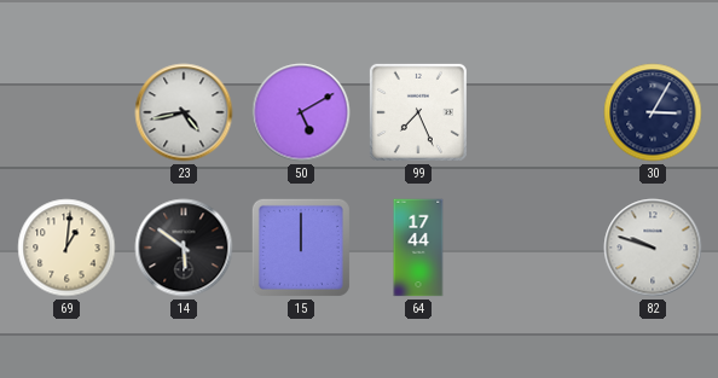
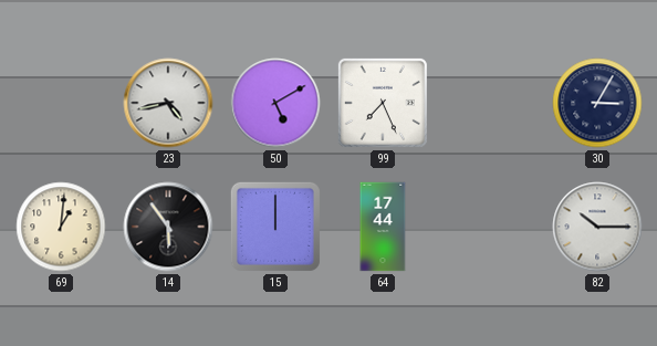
14: 5:51 -> 5:54
82: 9:48 -> 10:15
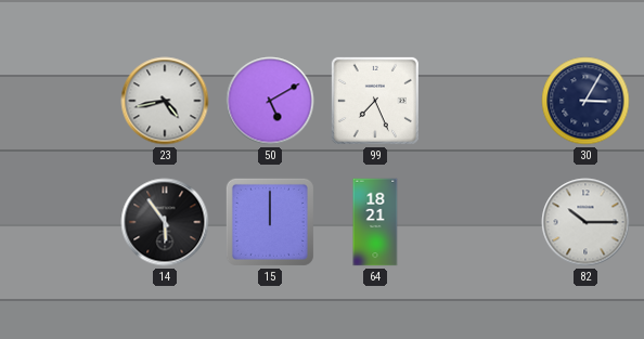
69: 1:01 -> none
64: 17:44 -> 18:21
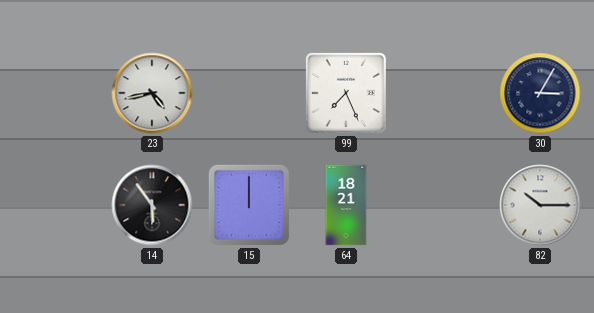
50: 5:10 -> none
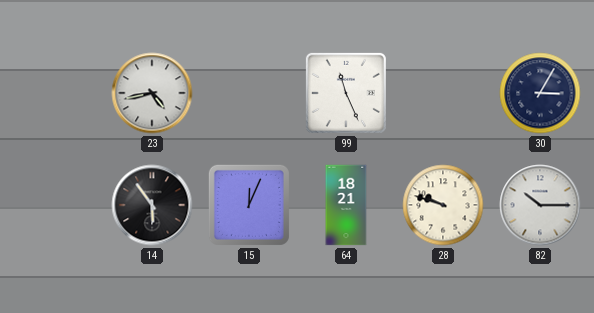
99: 7:26 -> 11:26
15: 12:00 -> 12:04
28: none -> 9:48
